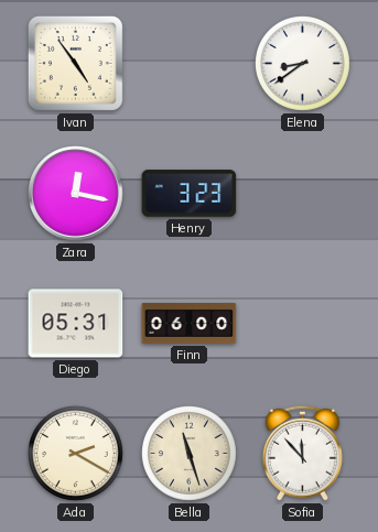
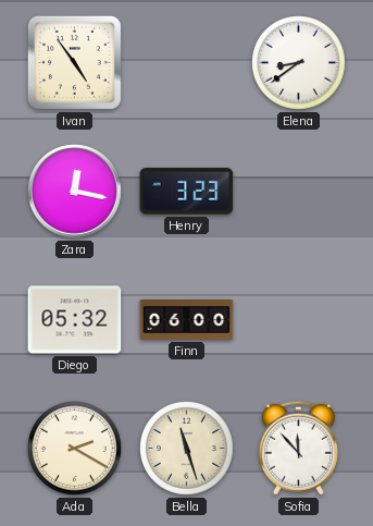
Diego: 05:31 -> 05:32
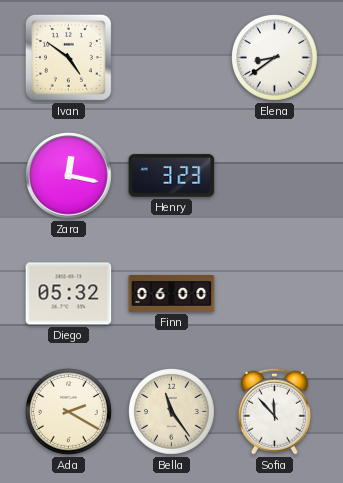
Ivan: 4:54 -> 4:51
Bella: 11:27 -> 11:24
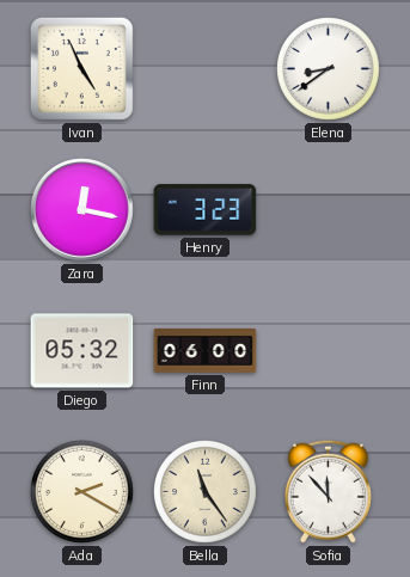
Ivan: 4:51 -> 4:56
